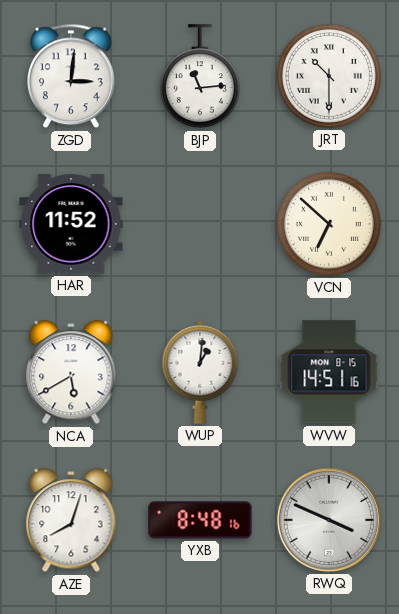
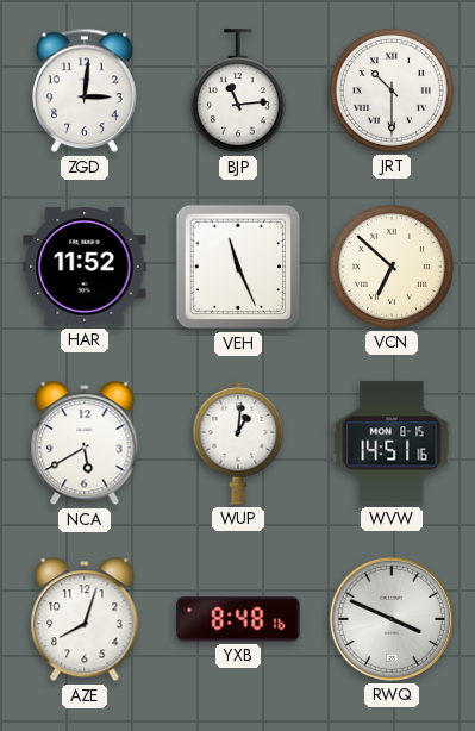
VEH: none -> 11:26
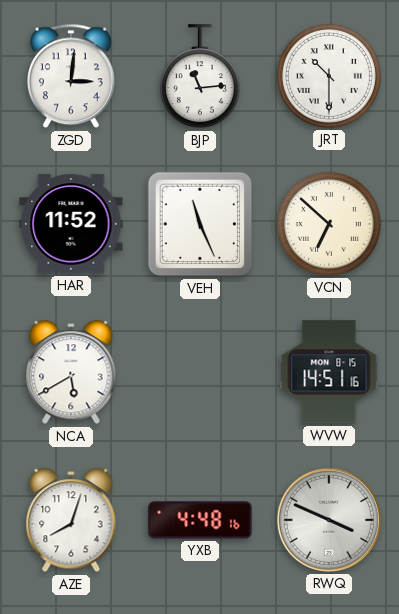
WUP: 1:01 -> none
YXB: 8:48 -> 4:48
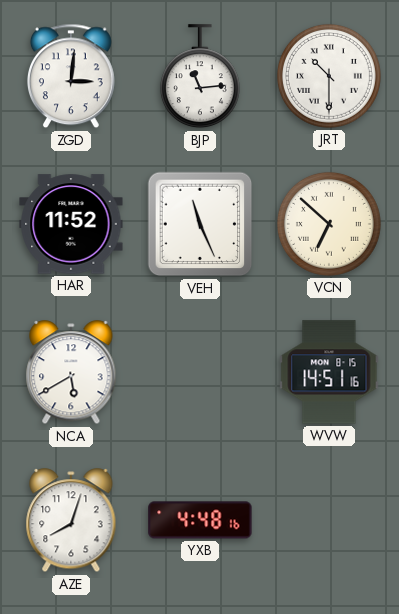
RWQ: 3:49 -> none
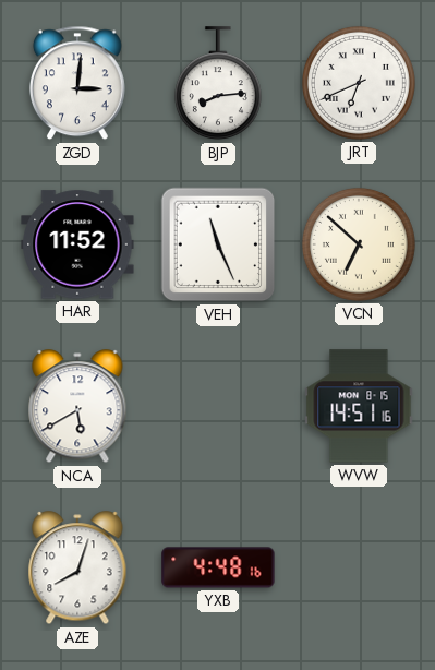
BJP: 11:14 -> 8:14
JRT: 10:30 -> 6:41
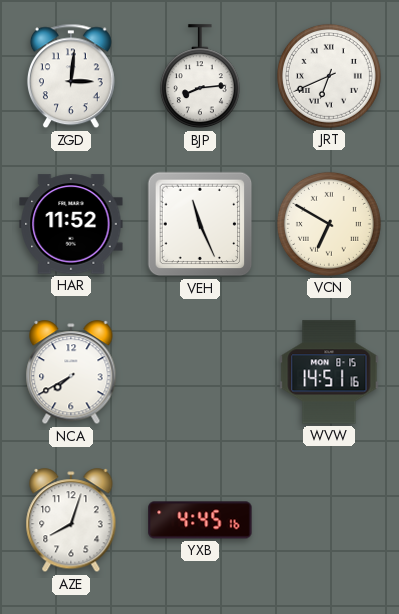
VCN: 6:52 -> 6:50
NCA: 5:40 -> 7:40
YXB: 4:48 -> 4:45
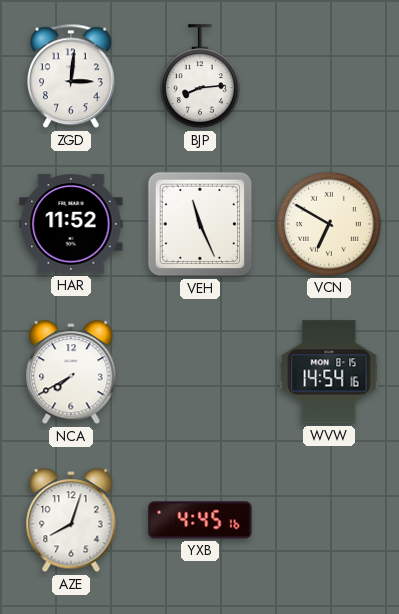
JRT: 6:41 -> none
WVW: 14:51 -> 14:54
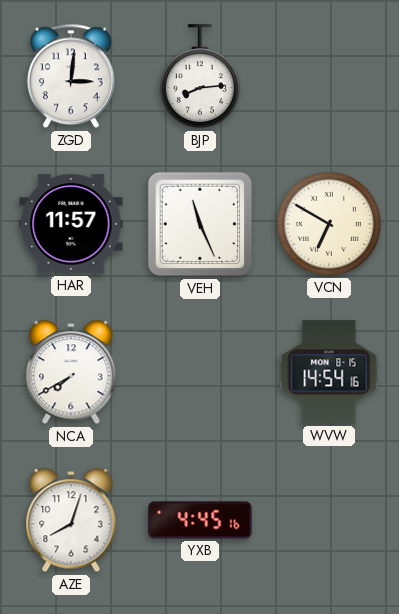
HAR: 11:52 -> 11:57
